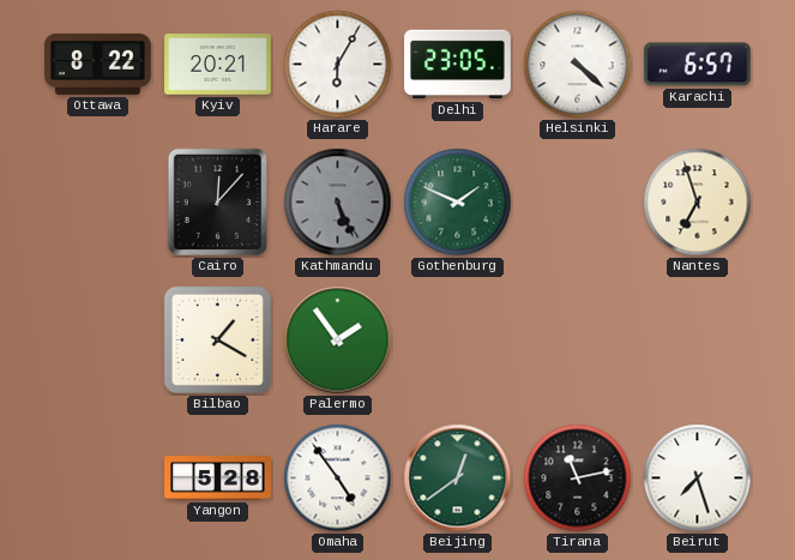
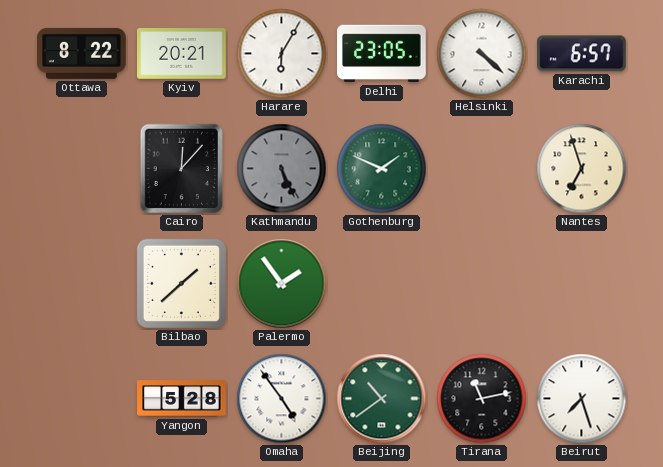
Bilbao: 1:20 -> 1:38
Beijing: 12:39 -> 10:39
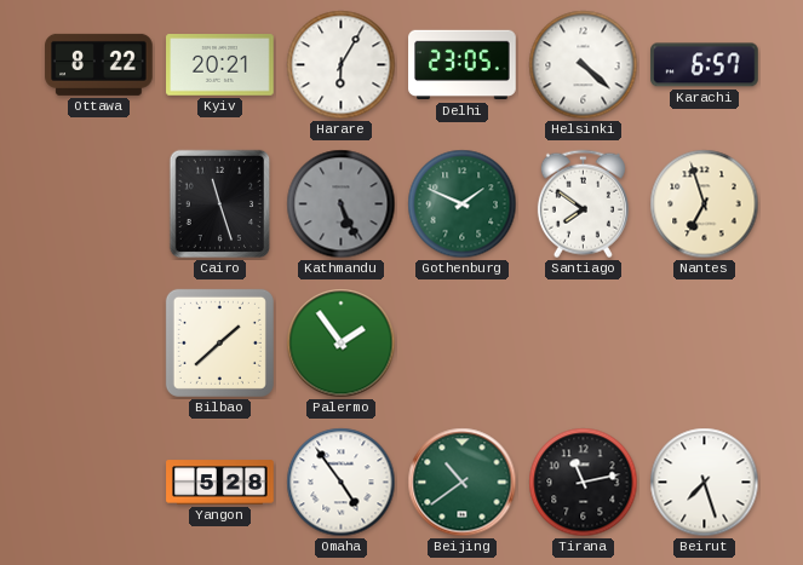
Cairo: 12:07 -> 11:27
Santiago: none -> 7:51
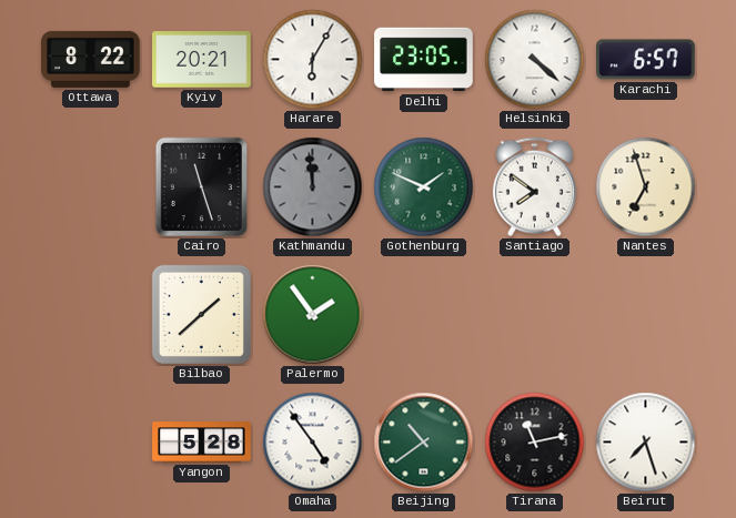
Kathmandu: 5:26 -> 11:59
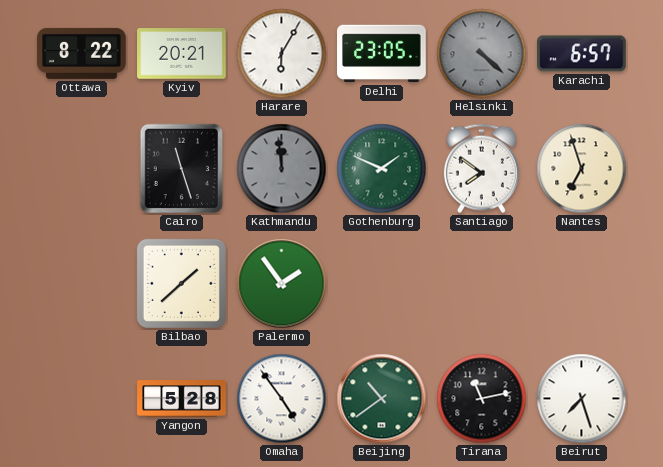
Helsinki dial: white -> grey
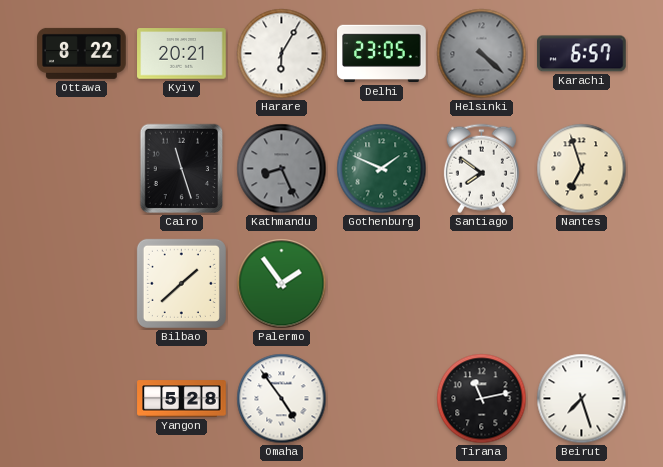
Kathmandu: 11:59 -> 8:26
Beijing: 10:39 -> none
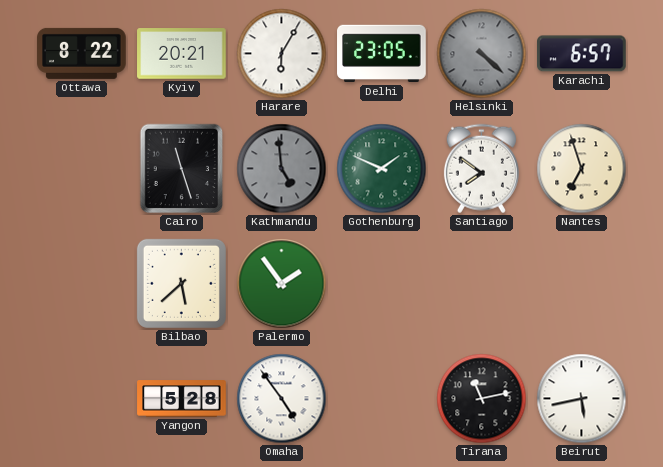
Kathmandu: 8:26 -> 4:59
Bilbao: 1:38 -> 5:38
Beirut: 7:27 -> 5:43
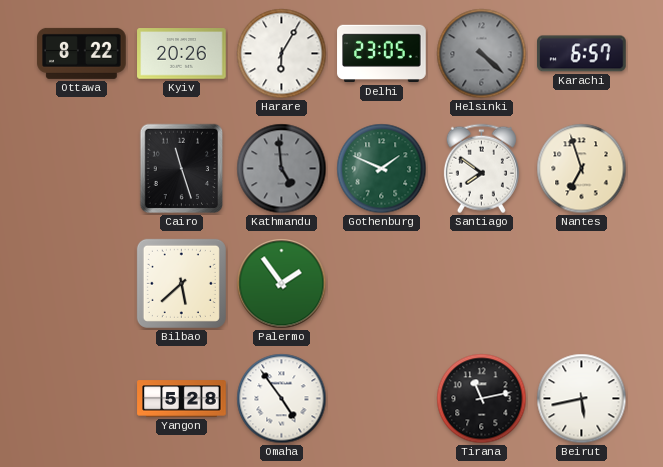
Kyiv: 20:21 -> 20:26
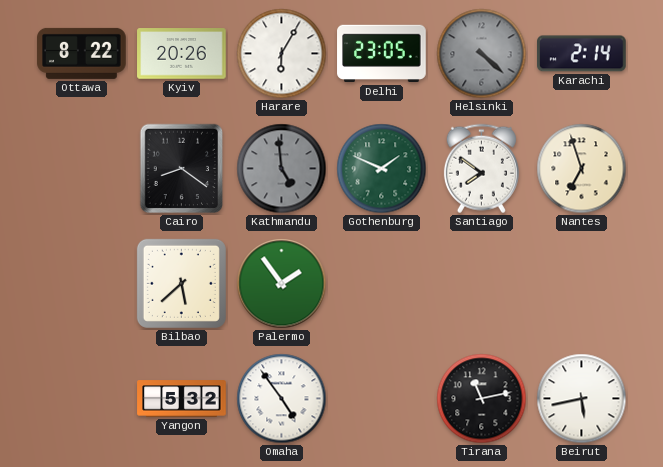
Karachi: 6:57 -> 2:14
Cairo: 11:27 -> 8:21
Yangon: 5:28 -> 5:32
